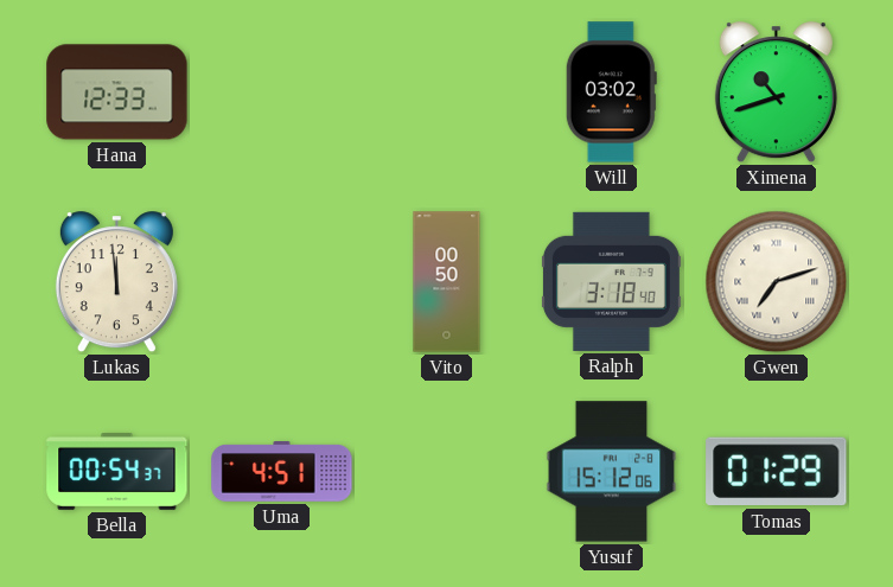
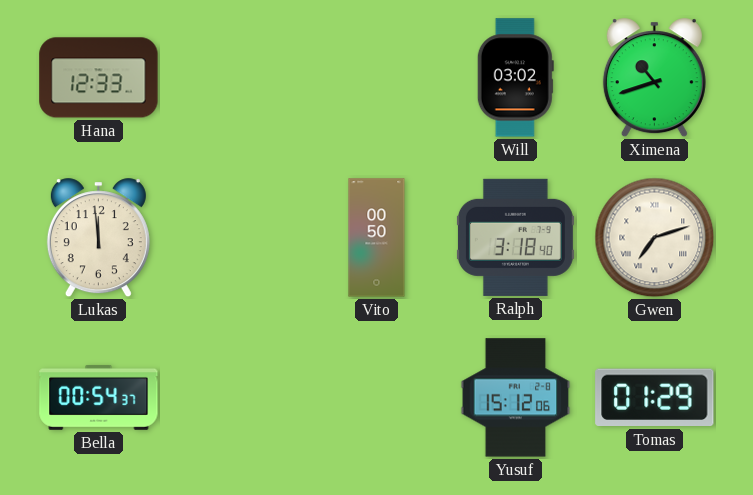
Uma: 4:51 -> none
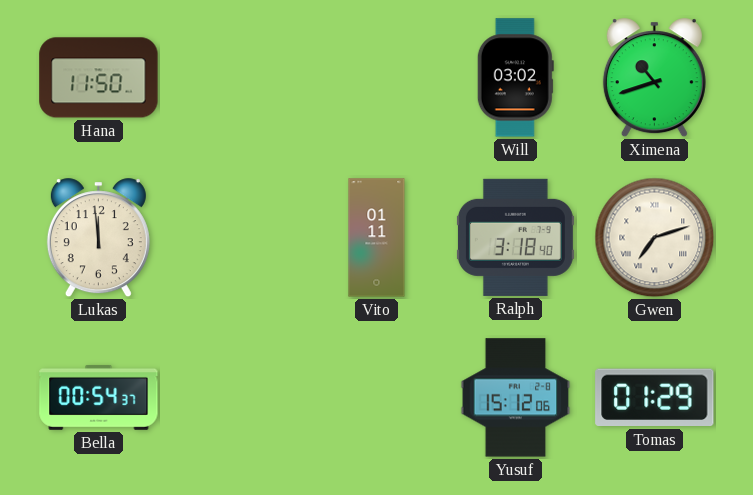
Hana: 12:33 -> 11:50
Vito: 00:50 -> 01:11
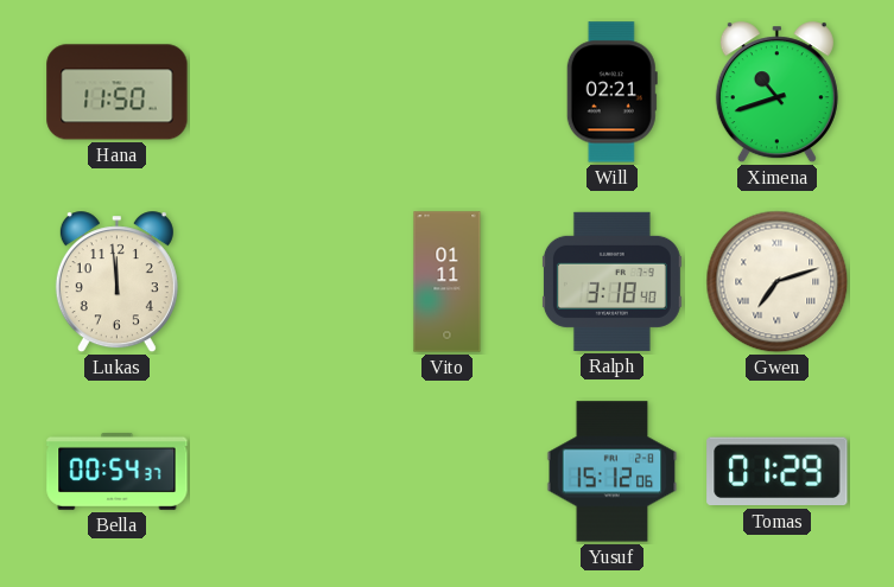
Will: 03:02 -> 02:21
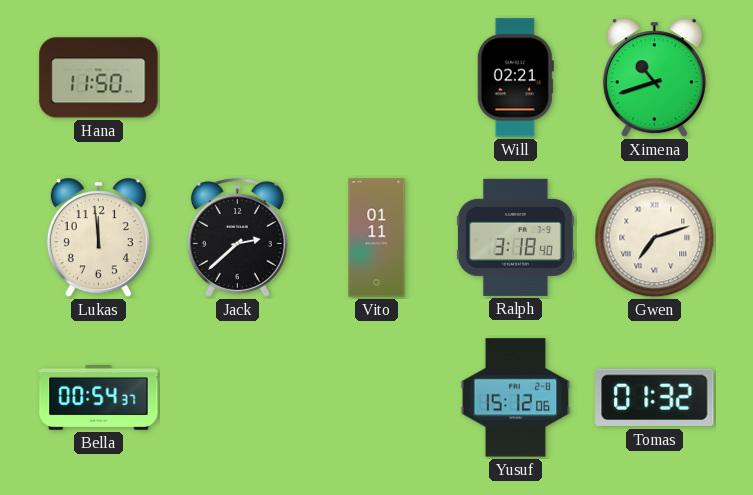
Jack: none -> 2:38
Tomas: 01:29 -> 01:32
